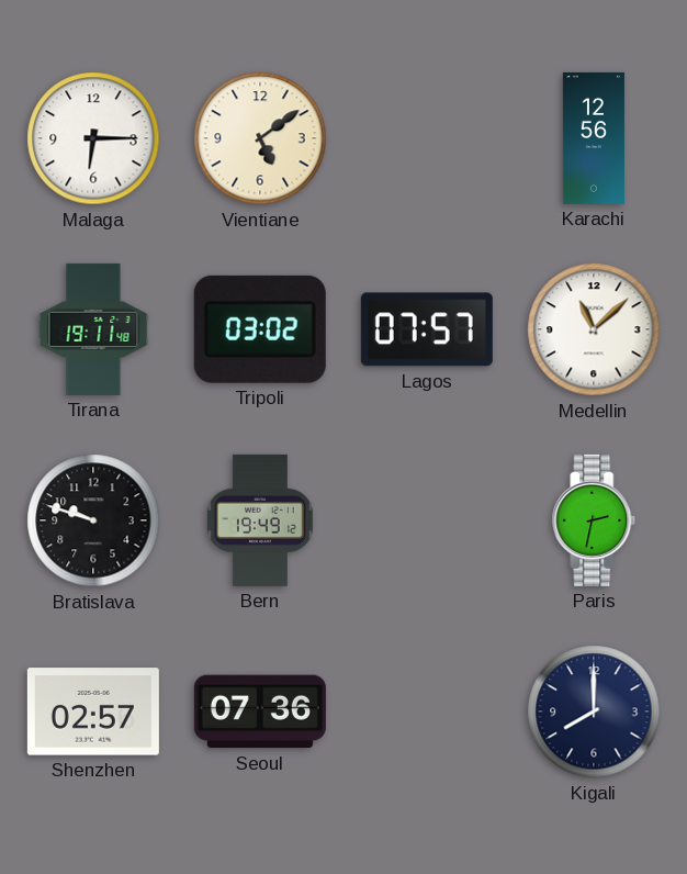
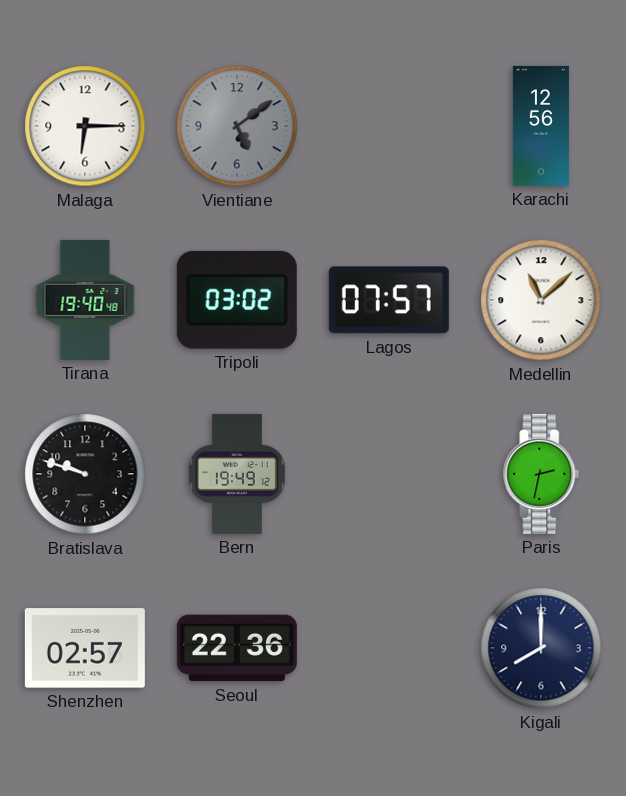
Vientiane dial: cream -> grey
Tirana: 19:11 -> 19:40
Seoul: 07:36 -> 22:36
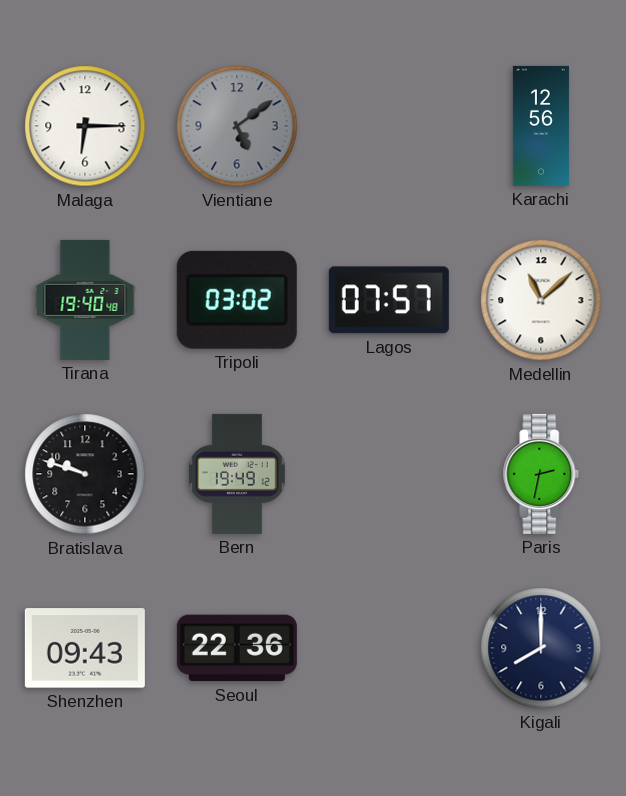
Shenzhen: 02:57 -> 09:43
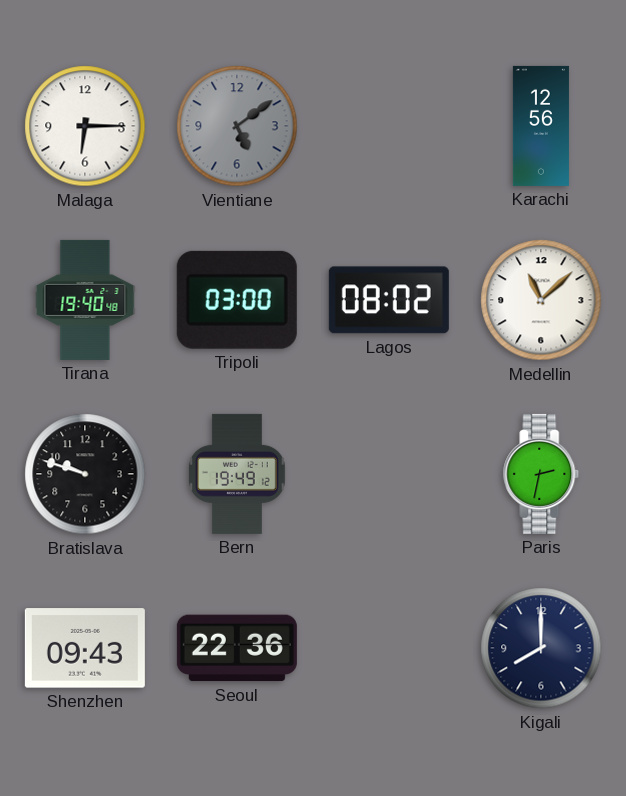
Tripoli: 03:02 -> 03:00
Lagos: 07:57 -> 08:02
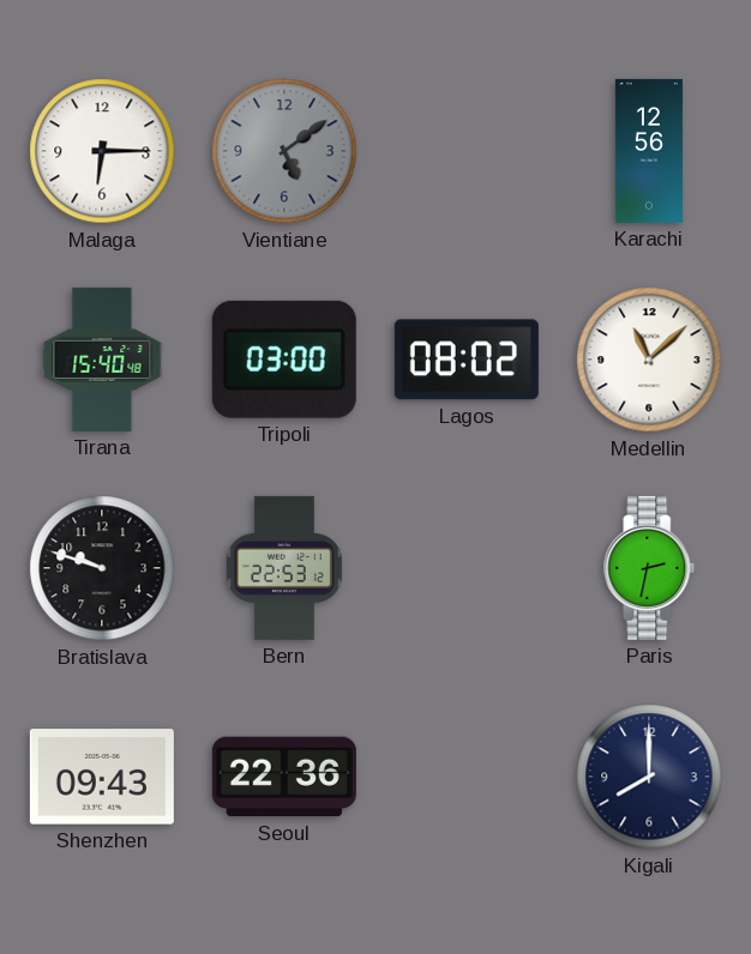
Tirana: 19:40 -> 15:40
Bern: 19:49 -> 22:53
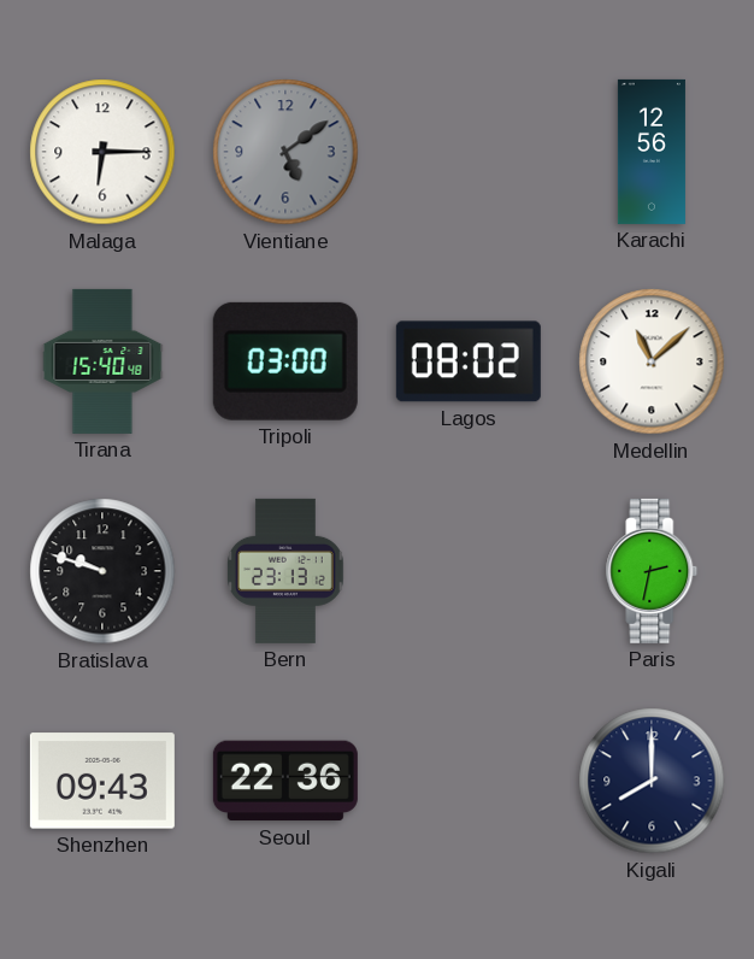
Bern: 22:53 -> 23:13
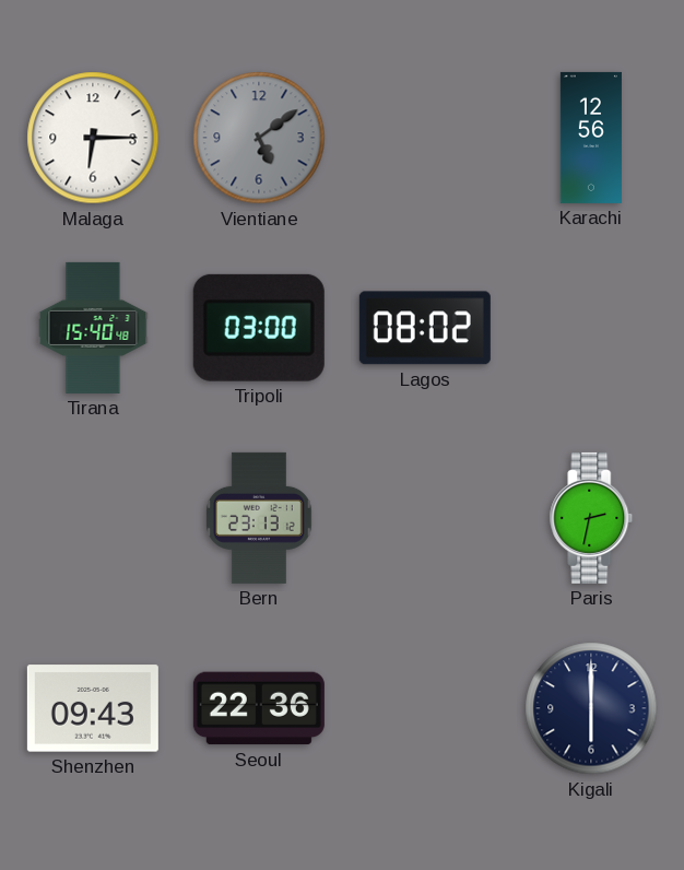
Medellin: 11:08 -> none
Bratislava: 9:48 -> none
Kigali: 8:00 -> 6:00
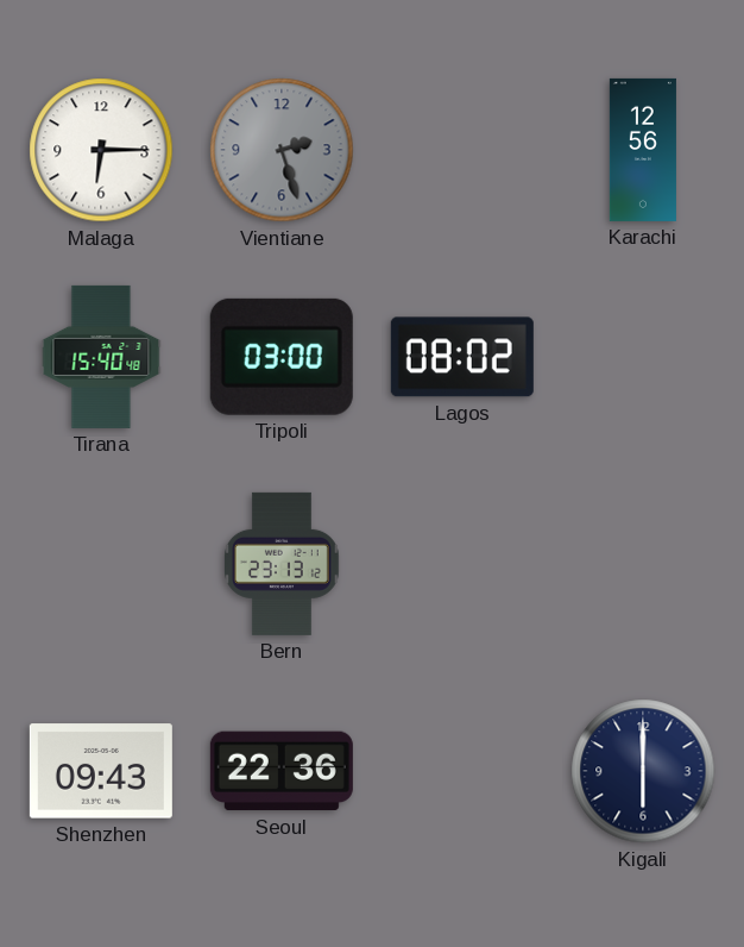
Vientiane: 5:09 -> 2:27
Paris: 2:32 -> none
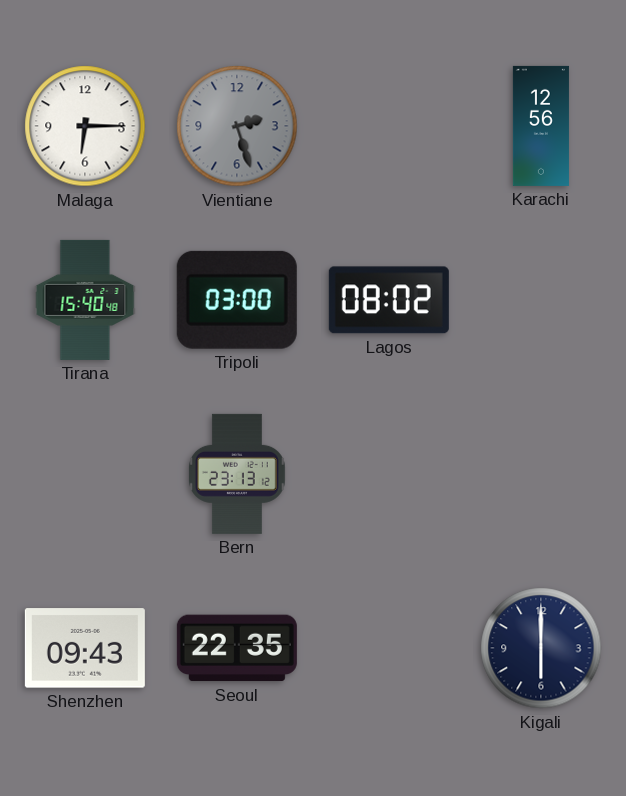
Seoul: 22:36 -> 22:35
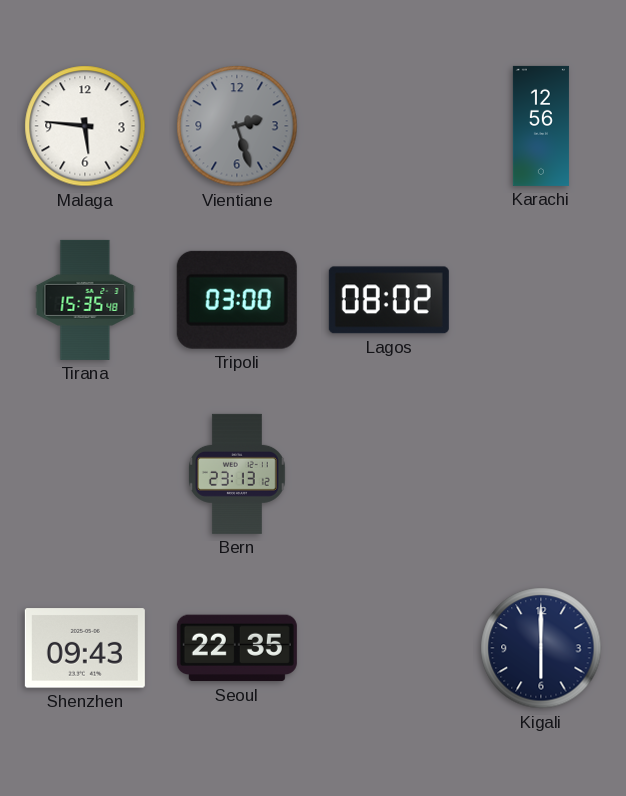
Malaga: 6:15 -> 5:46
Tirana: 15:40 -> 15:35
